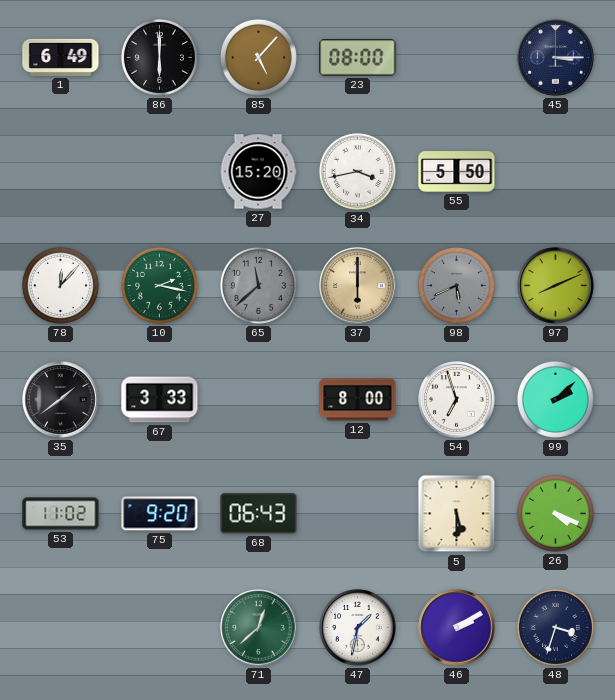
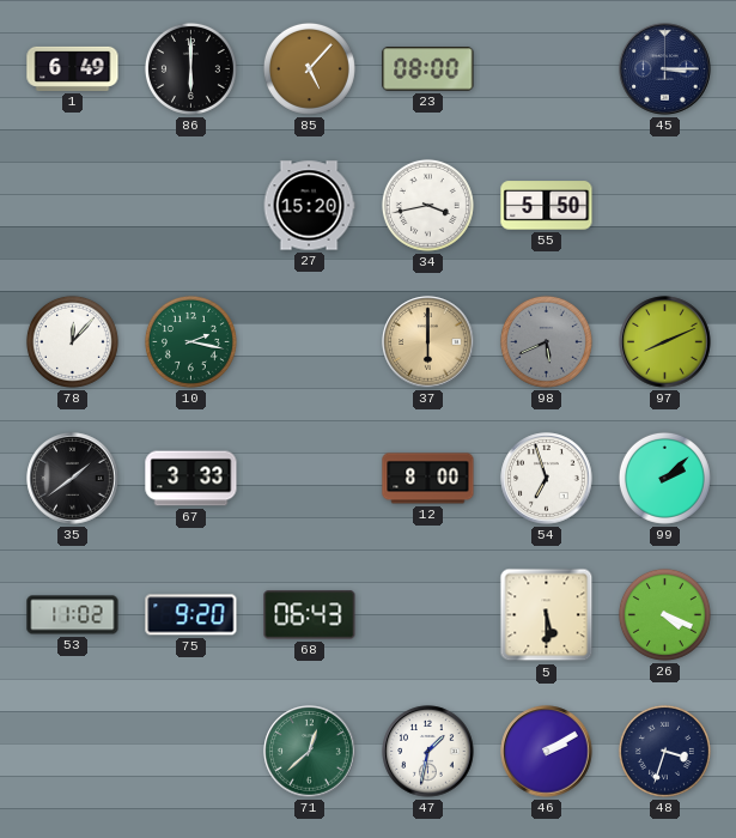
65: 11:38 -> none
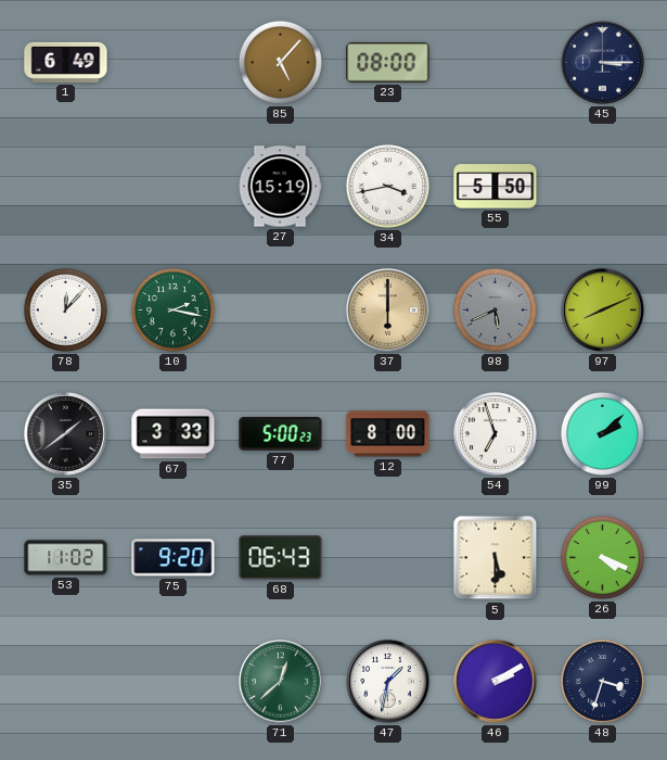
86: 6:00 -> none
27: 15:20 -> 15:19
77: none -> 5:00
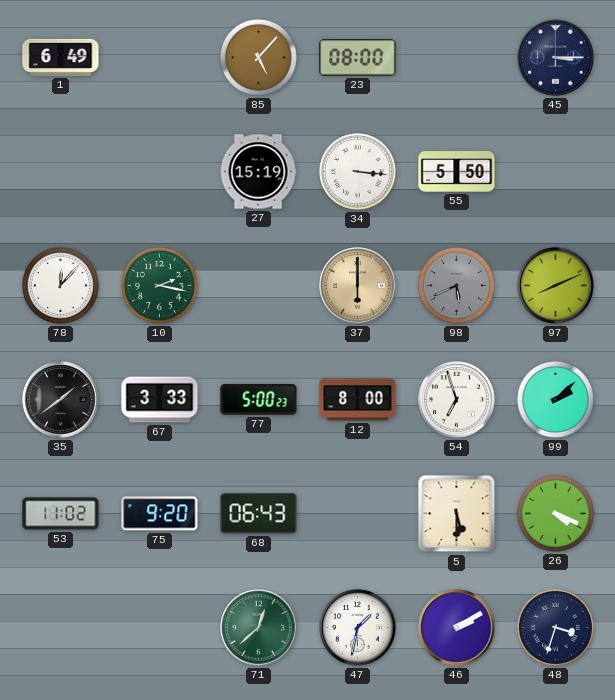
34: 3:43 -> 3:16
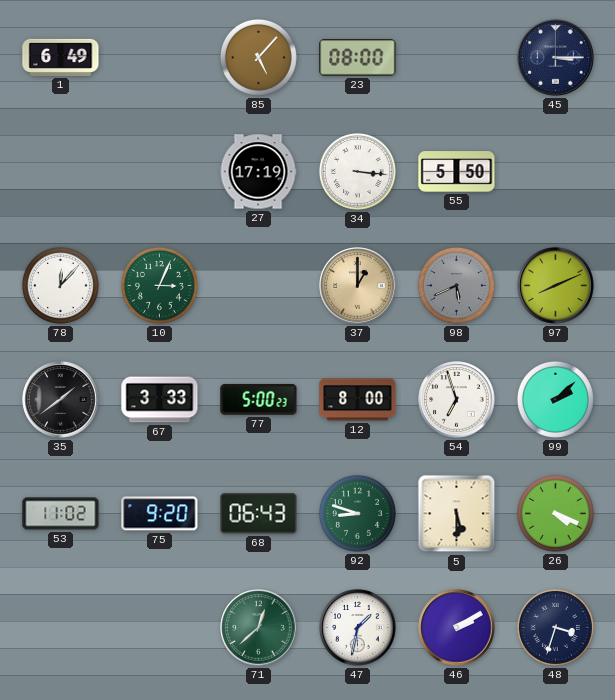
27: 15:19 -> 17:19
10: 2:17 -> 3:04
37: 6:00 -> 1:00
92: none -> 8:48
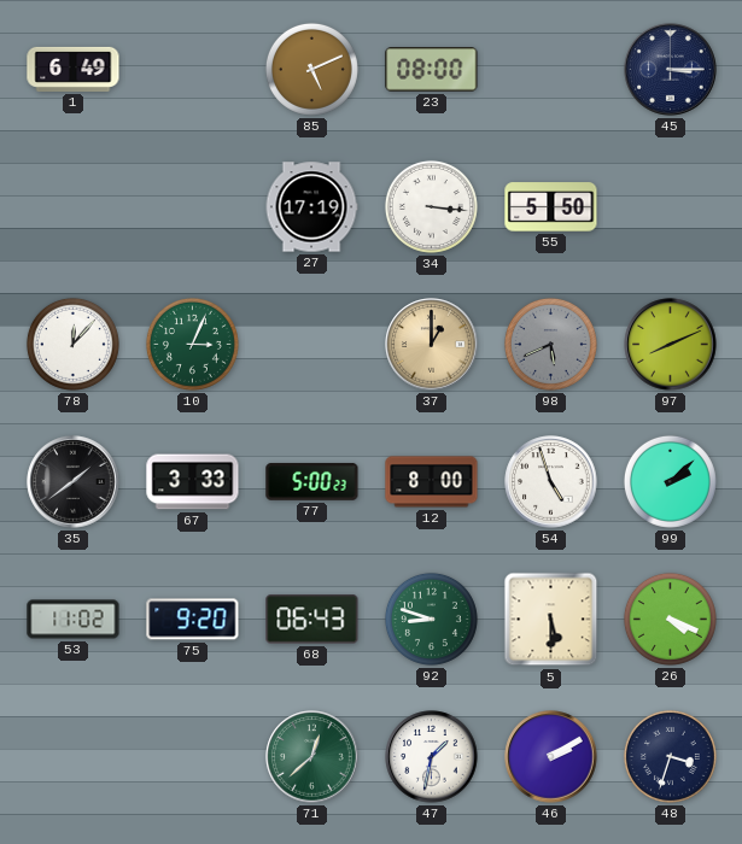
85: 5:07 -> 5:11
54: 6:57 -> 4:57
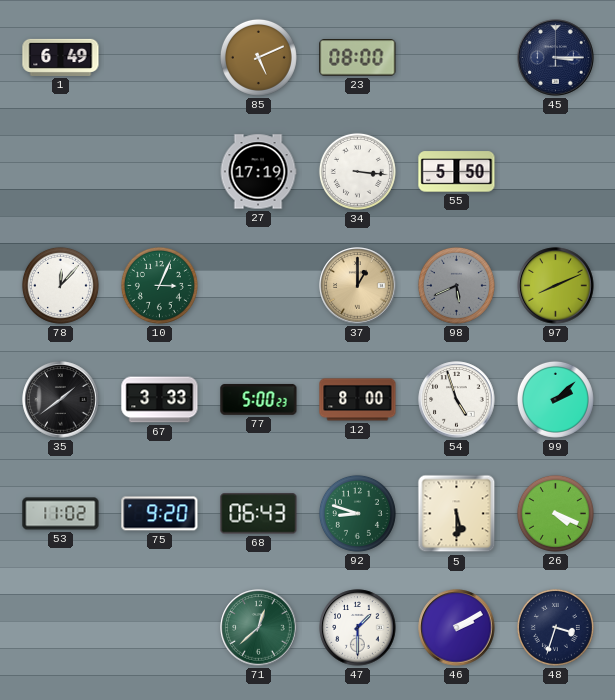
47: 1:32 -> 1:30
